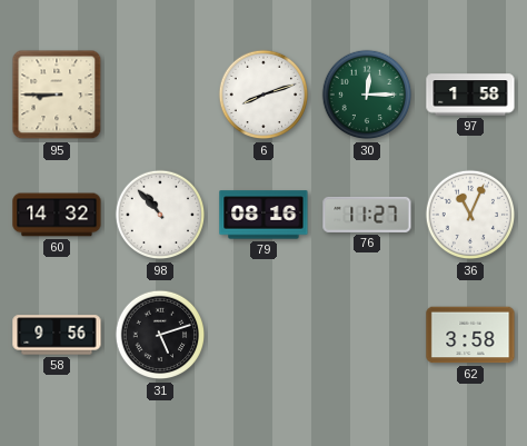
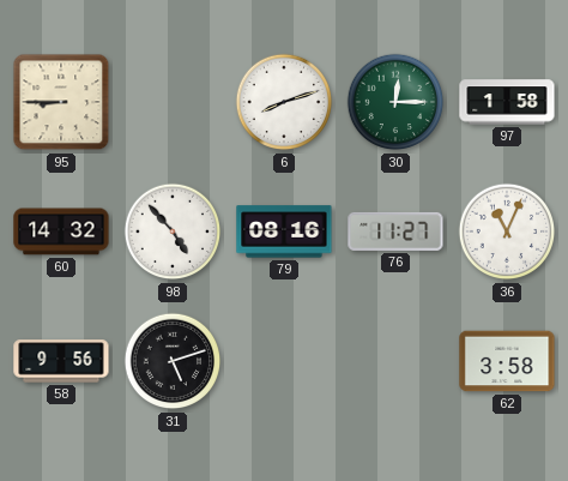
98: 10:53 -> 4:53
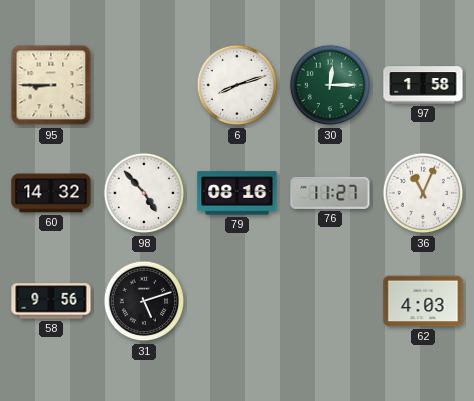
62: 3:58 -> 4:03
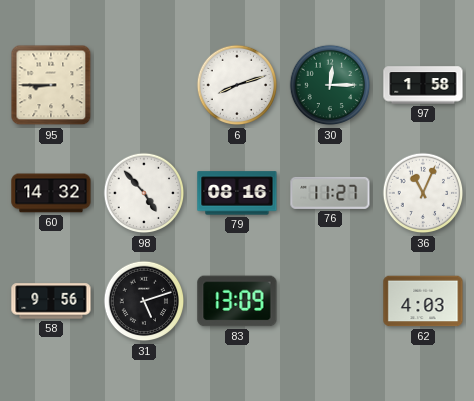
83: none -> 13:09
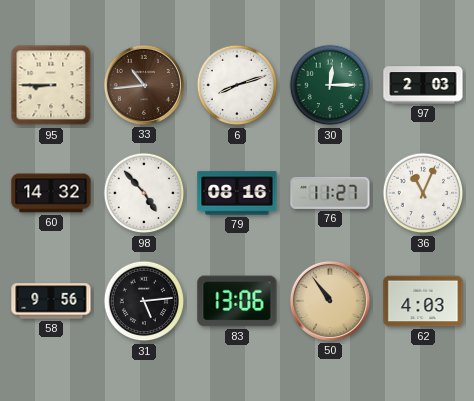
33: none -> 10:44
97: 1:58 -> 2:03
31: 5:12 -> 5:14
83: 13:09 -> 13:06
50: none -> 10:54
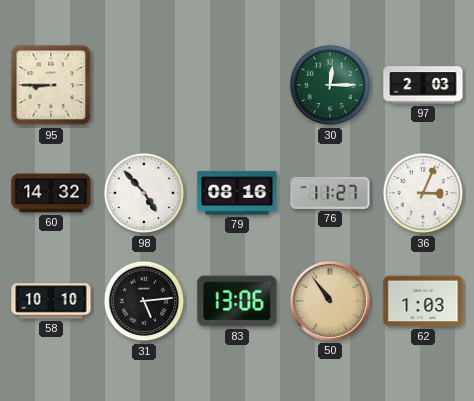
33: 10:44 -> none
6: 8:12 -> none
36: 11:04 -> 3:04
58: 9:56 -> 10:10
62: 4:03 -> 1:03
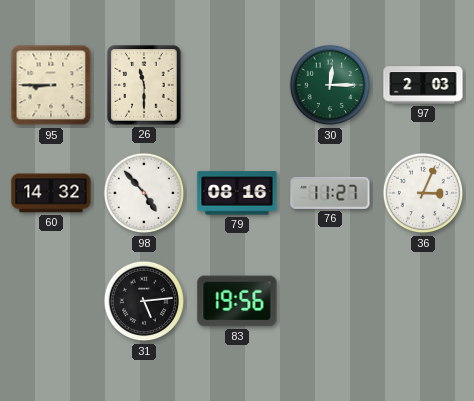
26: none -> 11:30
58: 10:10 -> none
83: 13:06 -> 19:56
50: 10:54 -> none
62: 1:03 -> none
